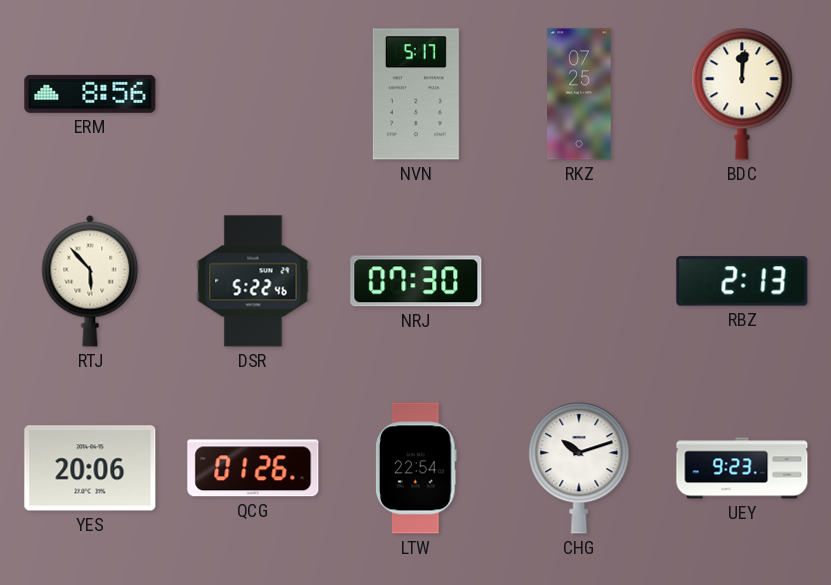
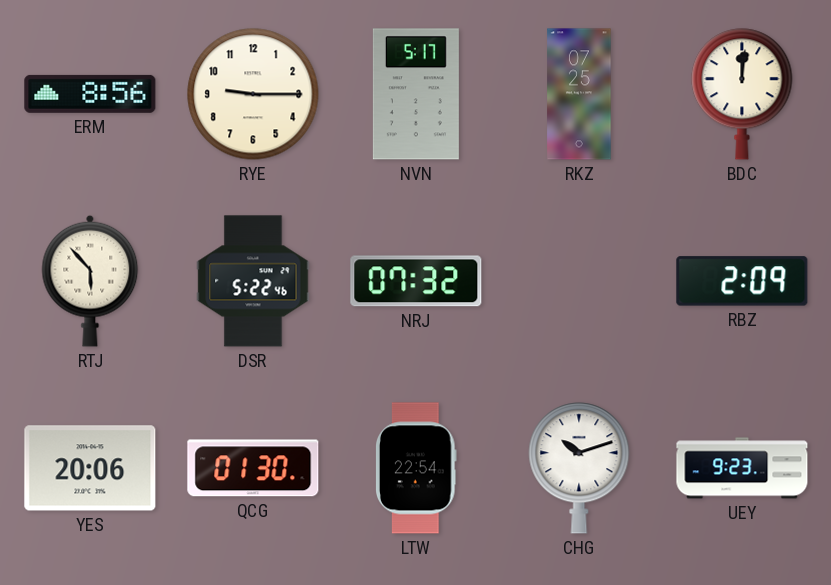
RYE: none -> 9:15
NRJ: 07:30 -> 07:32
RBZ: 2:13 -> 2:09
QCG: 01:26 -> 01:30
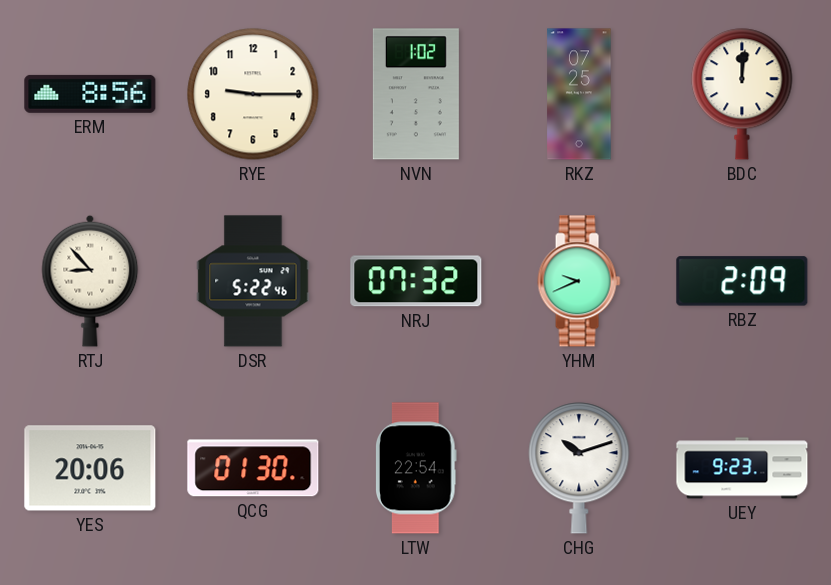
NVN: 5:17 -> 1:02
RTJ: 5:53 -> 8:53
YHM: none -> 9:41
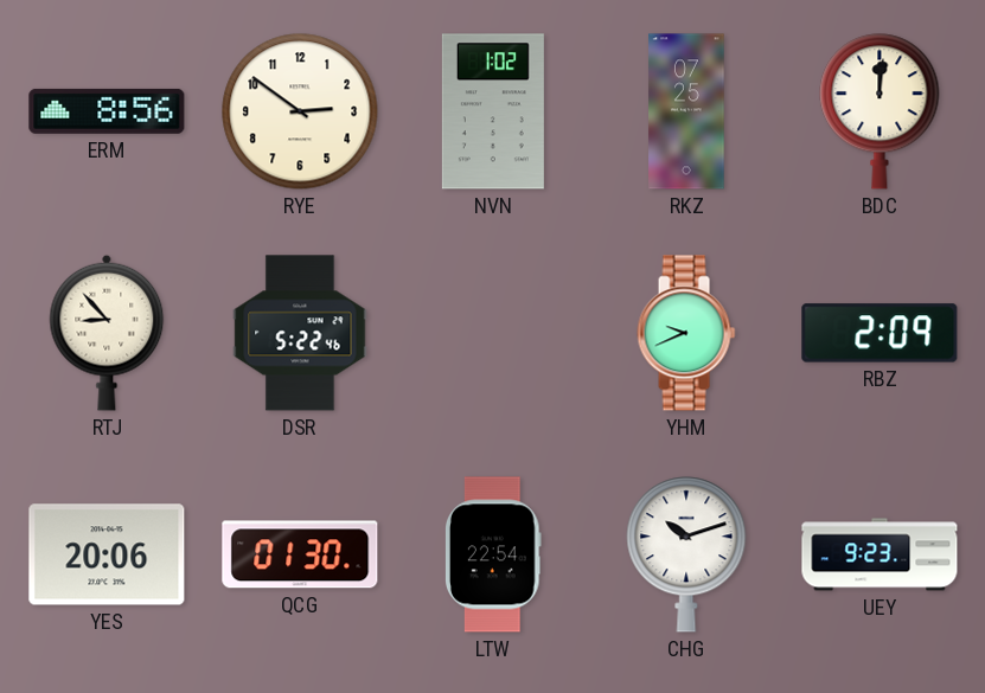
RYE: 9:15 -> 2:51
NRJ: 07:32 -> none
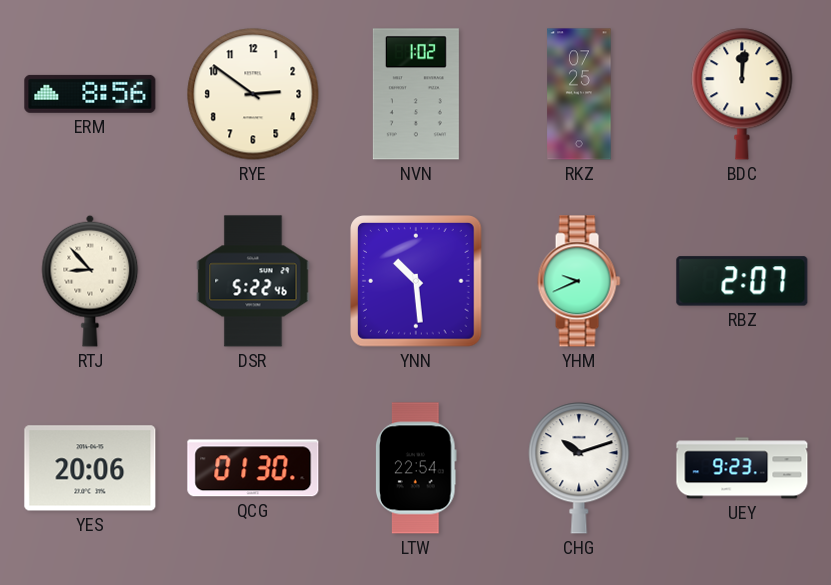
YNN: none -> 10:29
RBZ: 2:09 -> 2:07
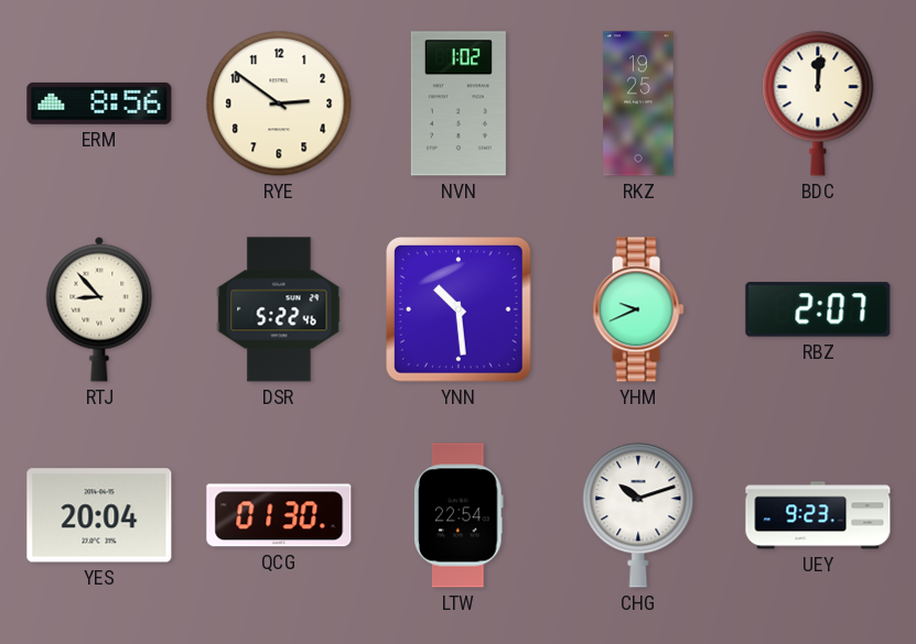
RKZ: 07:25 -> 19:25
YES: 20:06 -> 20:04
